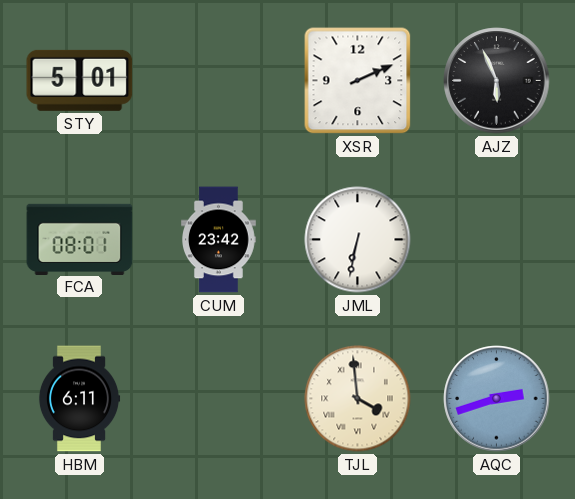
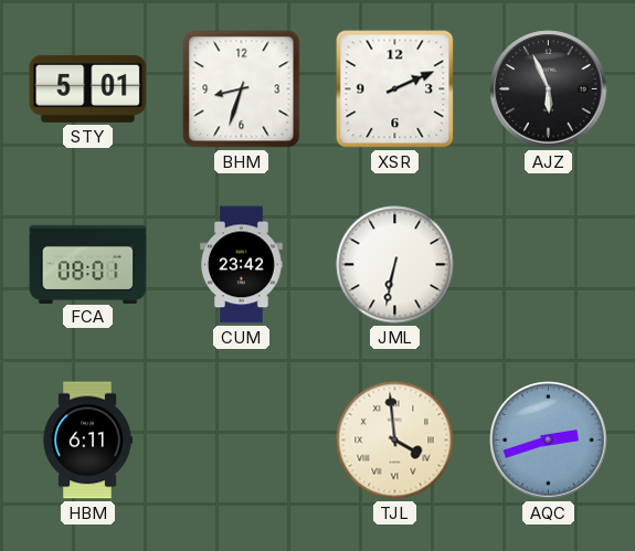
BHM: none -> 8:33
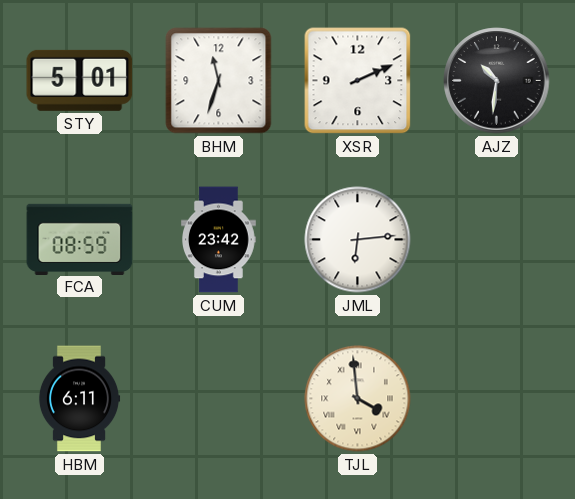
BHM: 8:33 -> 11:33
AJZ: 5:56 -> 10:31
FCA: 08:01 -> 08:59
JML: 6:32 -> 6:14
AQC: 2:42 -> none
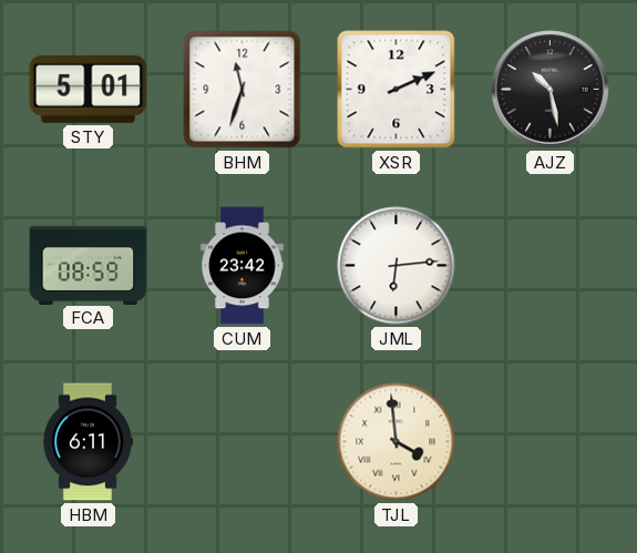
AJZ: 10:31 -> 10:28
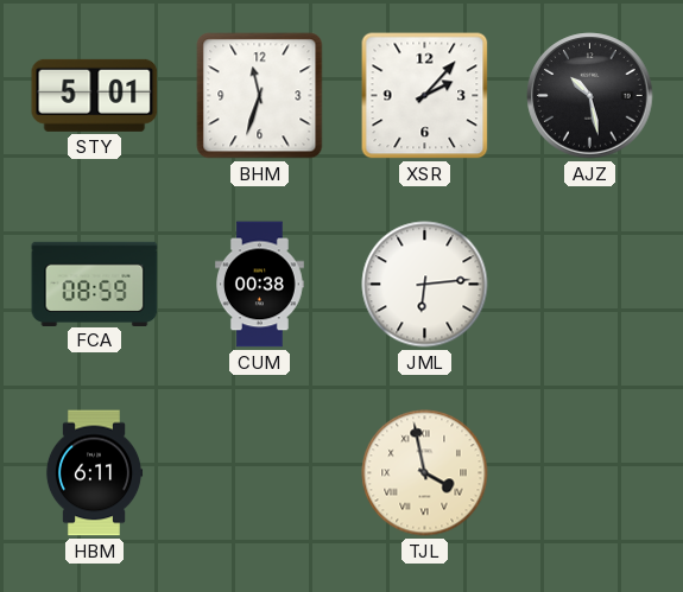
XSR: 2:11 -> 2:07
CUM: 23:42 -> 00:38
TJL: 3:59 -> 3:58
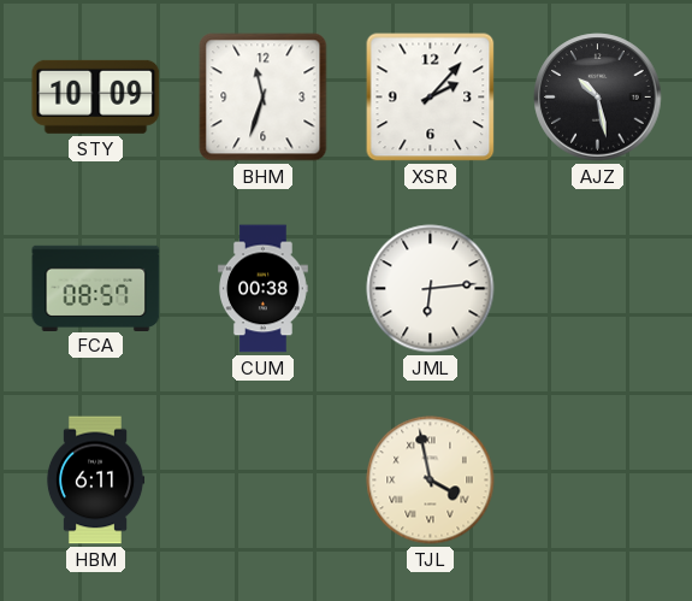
STY: 5:01 -> 10:09
FCA: 08:59 -> 08:57
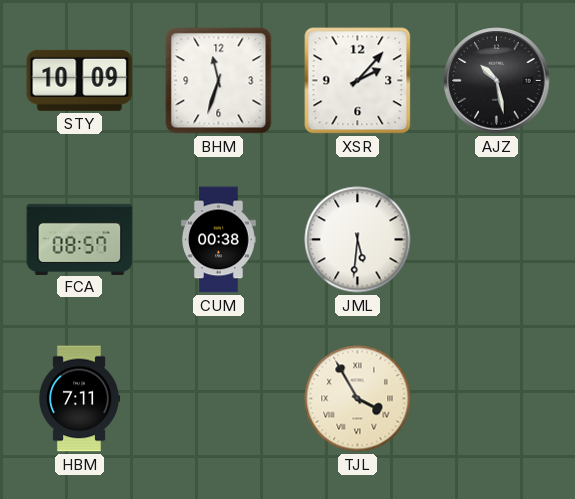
JML: 6:14 -> 5:31
HBM: 6:11 -> 7:11
TJL: 3:58 -> 3:55
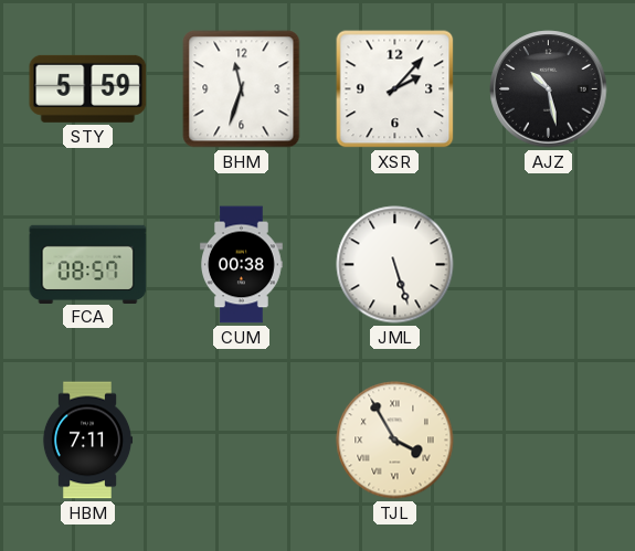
STY: 10:09 -> 5:59
JML: 5:31 -> 5:27
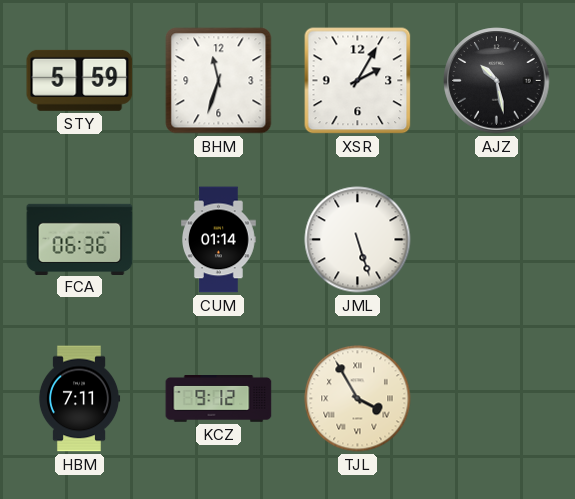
XSR: 2:07 -> 2:05
FCA: 08:57 -> 06:36
CUM: 00:38 -> 01:14
KCZ: none -> 9:12
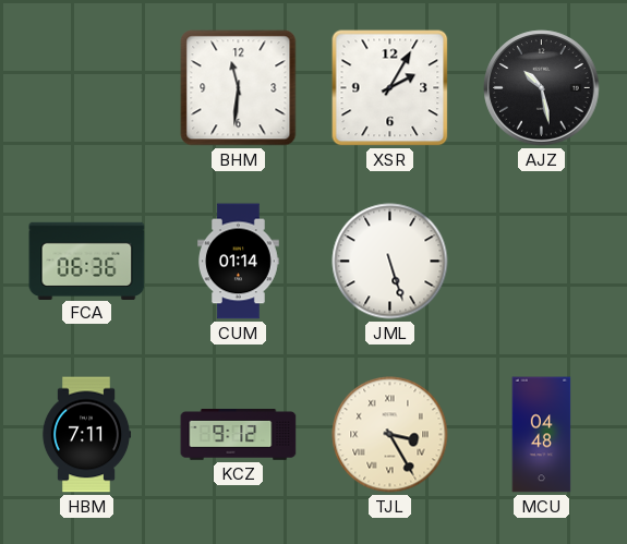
STY: 5:59 -> none
BHM: 11:33 -> 11:31
TJL: 3:55 -> 3:25
MCU: none -> 04:48
